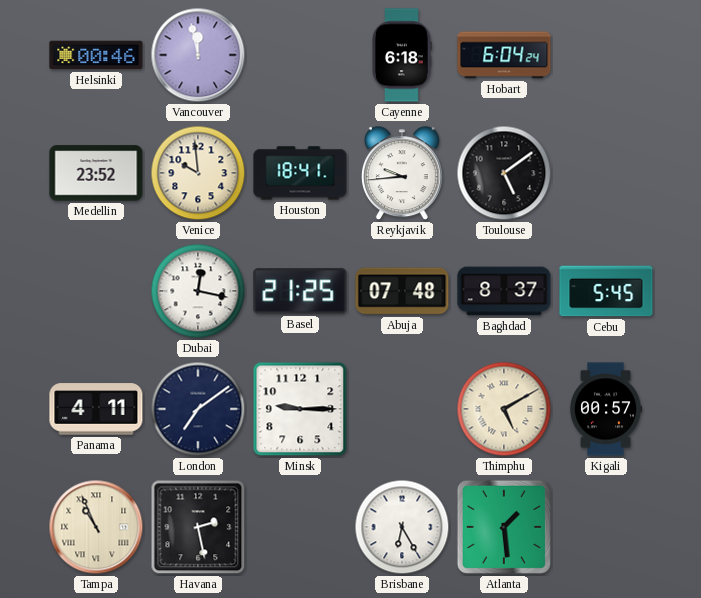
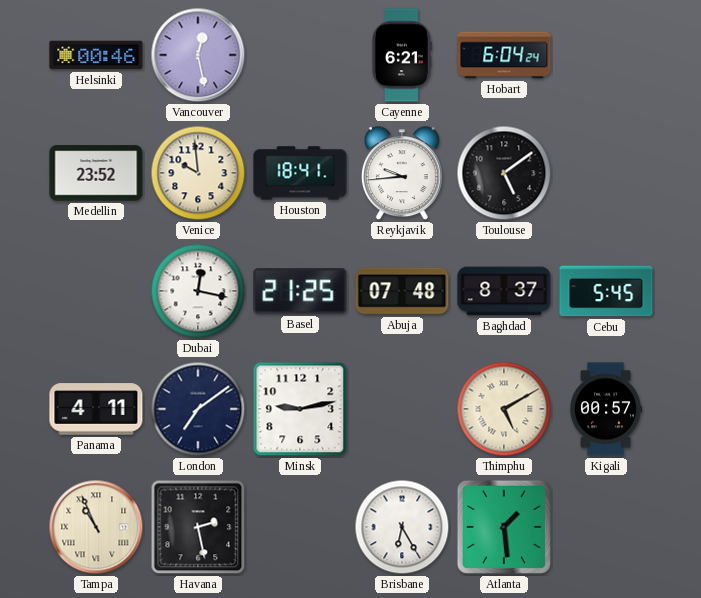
Vancouver: 11:58 -> 12:28
Cayenne: 6:18 -> 6:21
Minsk: 9:15 -> 9:13
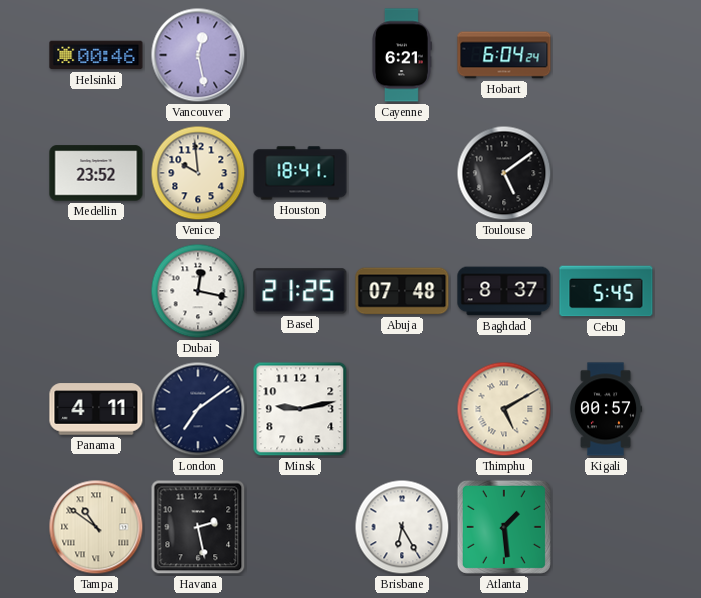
Reykjavik: 9:44 -> none
Tampa: 10:56 -> 10:51
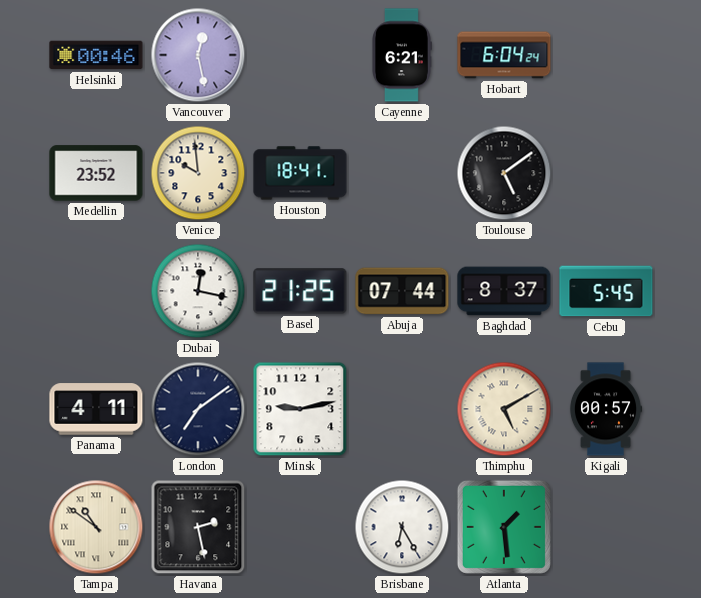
Abuja: 07:48 -> 07:44
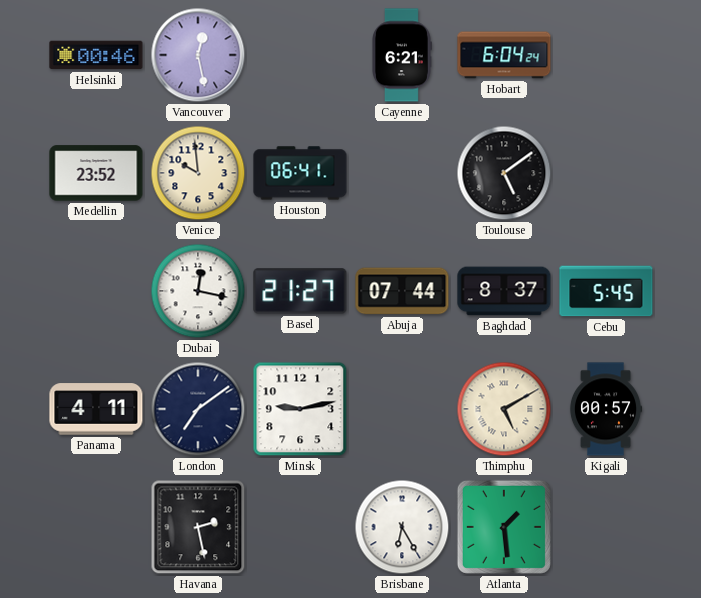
Houston: 18:41 -> 06:41
Basel: 21:25 -> 21:27
Tampa: 10:51 -> none
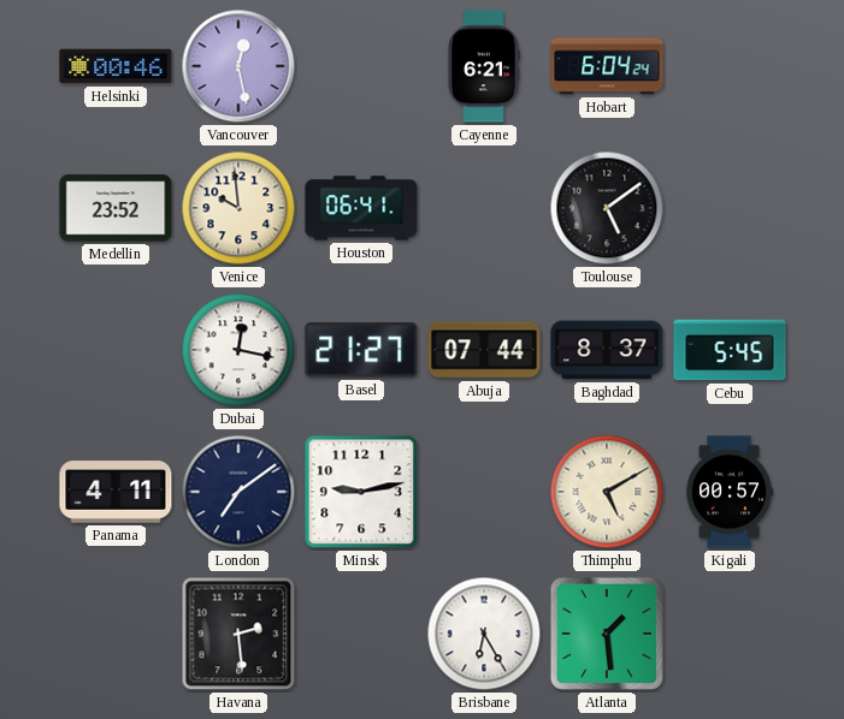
Havana: 2:28 -> 2:29
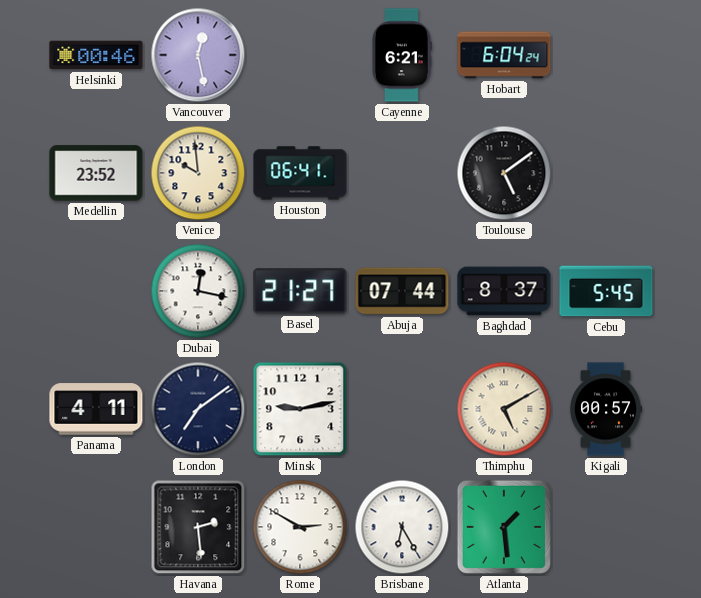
Rome: none -> 2:50
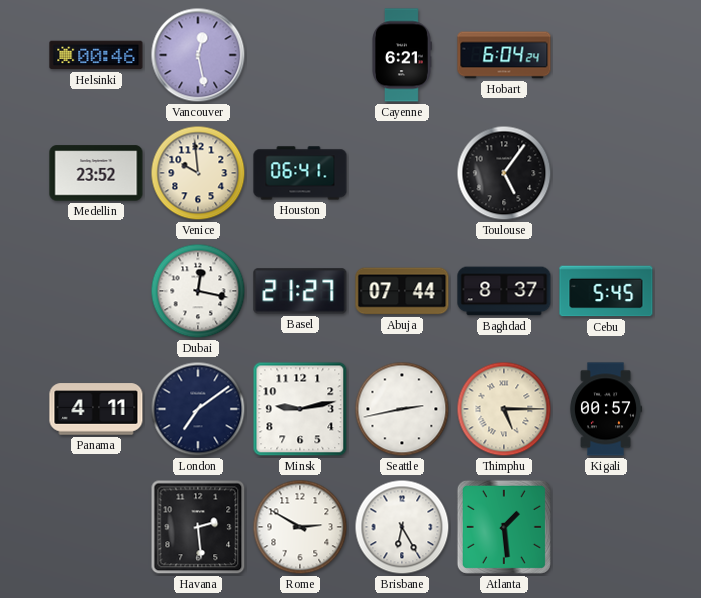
Toulouse: 5:09 -> 5:06
Seattle: none -> 2:43
Thimphu: 5:10 -> 5:15
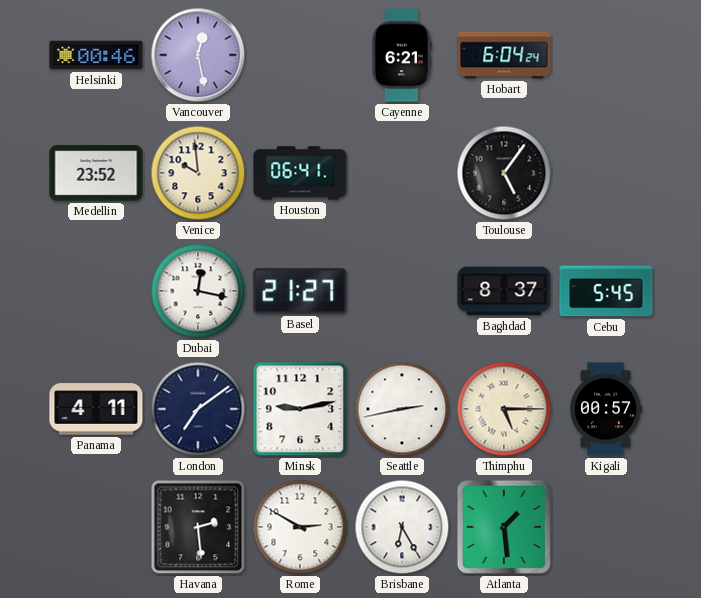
Abuja: 07:44 -> none
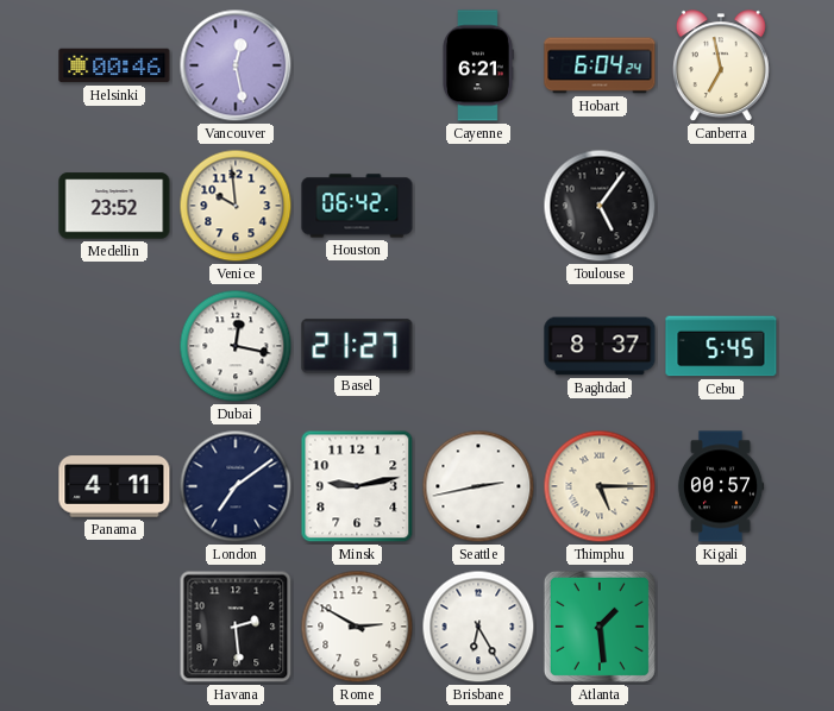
Canberra: none -> 6:58
Houston: 06:41 -> 06:42
